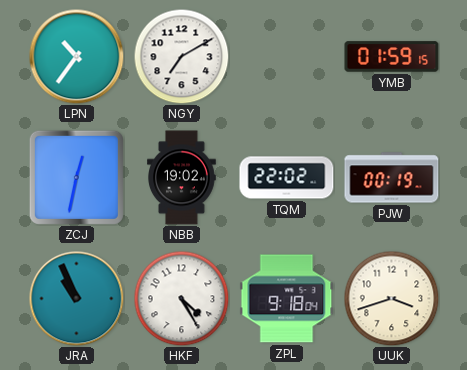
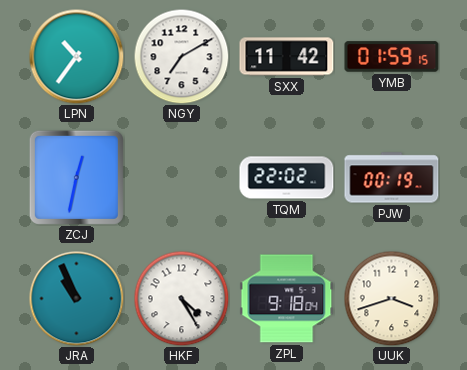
SXX: none -> 11:42
NBB: 19:02 -> none
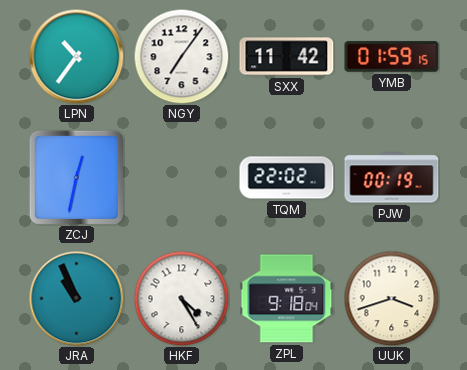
NGY: 7:10 -> 7:06
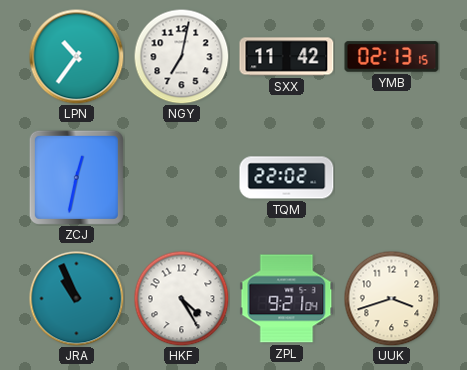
NGY: 7:06 -> 7:02
YMB: 01:59 -> 02:13
PJW: 00:19 -> none
ZPL: 9:18 -> 9:21
